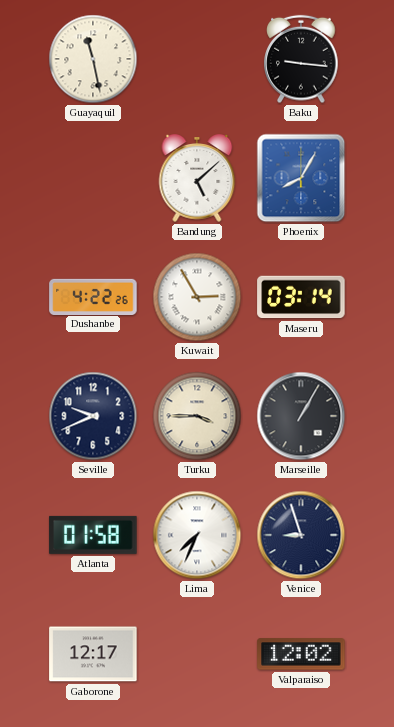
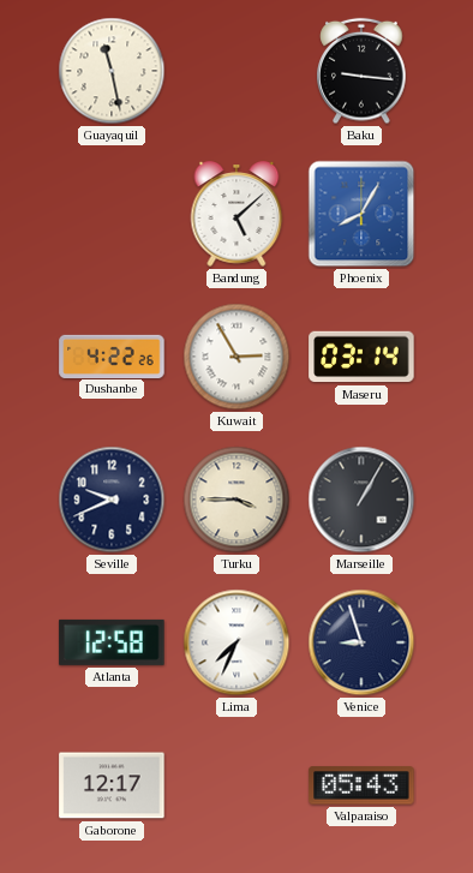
Atlanta: 01:58 -> 12:58
Valparaiso: 12:02 -> 05:43
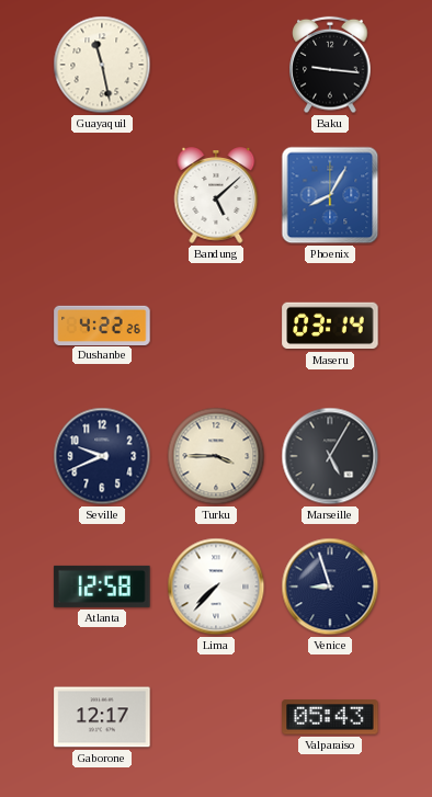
Kuwait: 2:55 -> none
Marseille: 1:05 -> 5:05
Lima: 7:34 -> 7:37
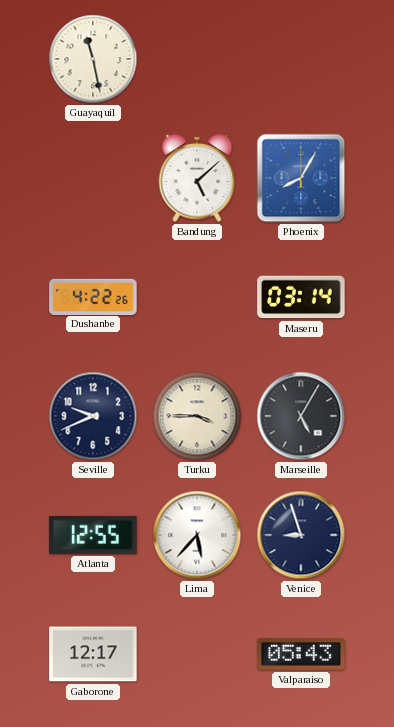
Baku: 9:16 -> none
Atlanta: 12:58 -> 12:55
Lima: 7:37 -> 5:37
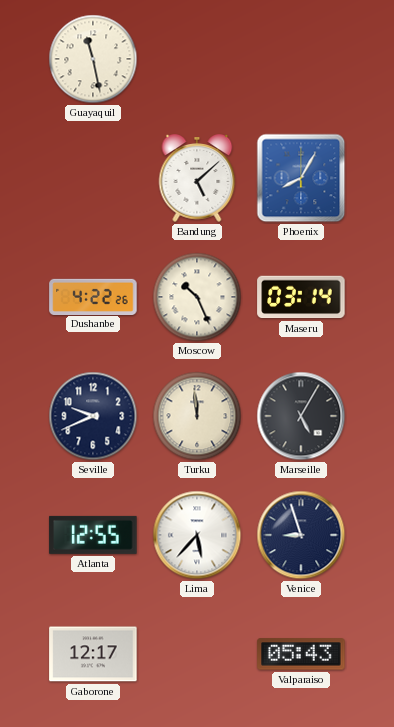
Moscow: none -> 10:26
Turku: 3:45 -> 11:59
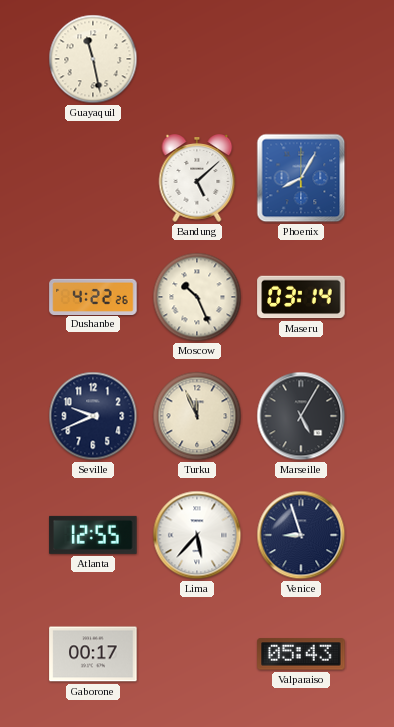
Turku: 11:59 -> 11:56
Gaborone: 12:17 -> 00:17
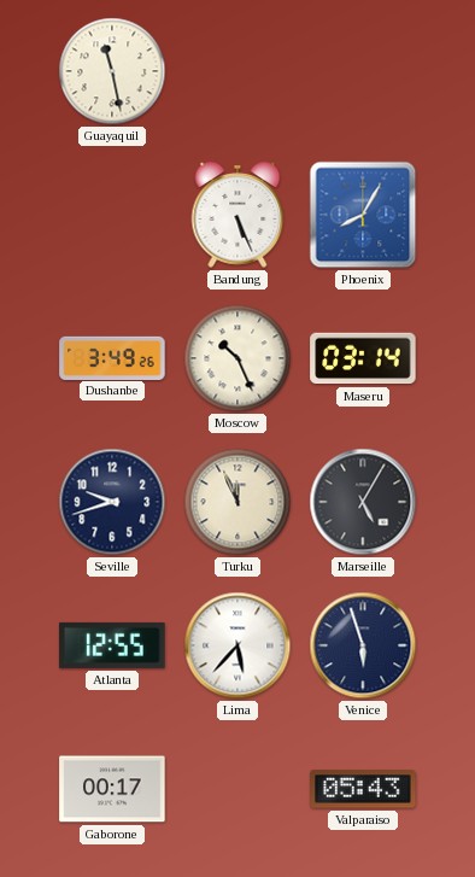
Bandung: 5:08 -> 5:26
Dushanbe: 4:22 -> 3:49
Seville: 9:41 -> 9:42
Venice: 8:57 -> 5:57
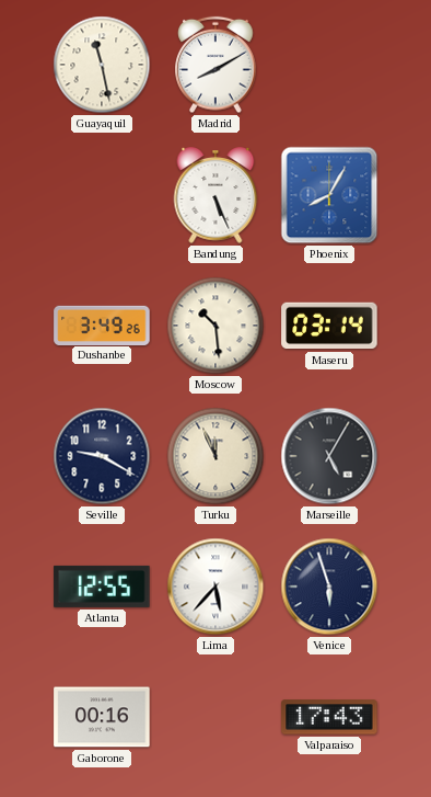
Madrid: none -> 8:10
Moscow: 10:26 -> 10:29
Seville: 9:42 -> 9:20
Gaborone: 00:17 -> 00:16
Valparaiso: 05:43 -> 17:43
